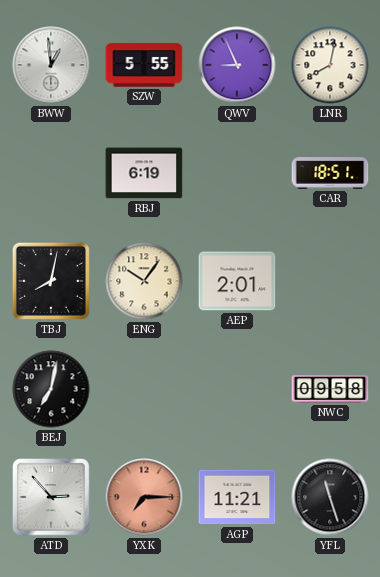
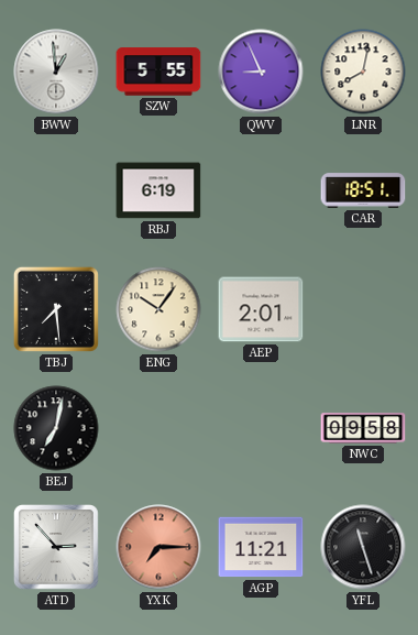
TBJ: 8:02 -> 7:29
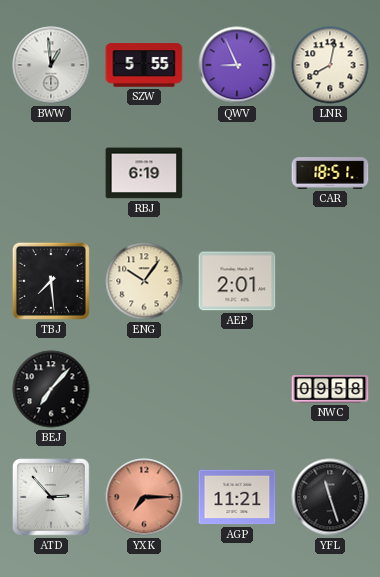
BEJ: 7:02 -> 7:07
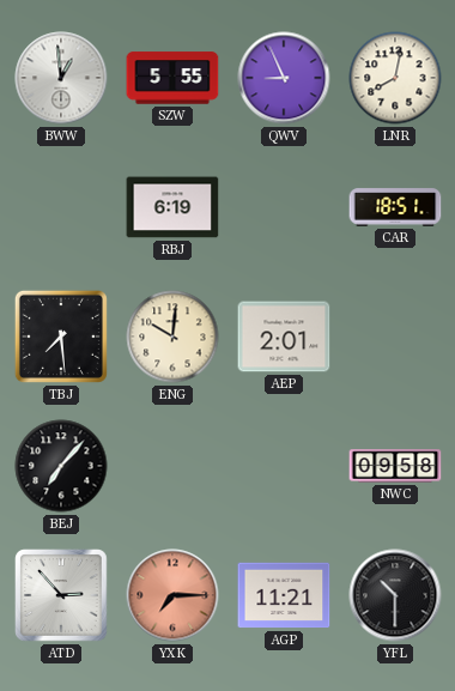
ENG: 10:06 -> 10:01
YFL: 11:27 -> 10:30
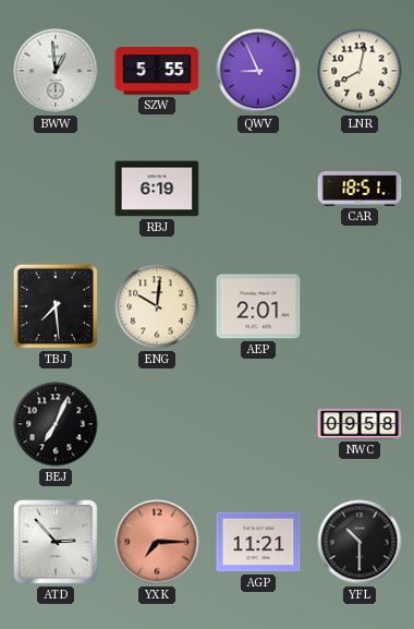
BEJ: 7:07 -> 7:04
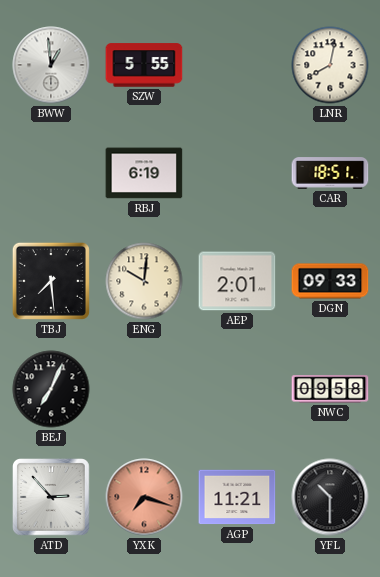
QWV: 8:56 -> none
DGN: none -> 09:33
YXK: 7:15 -> 7:18
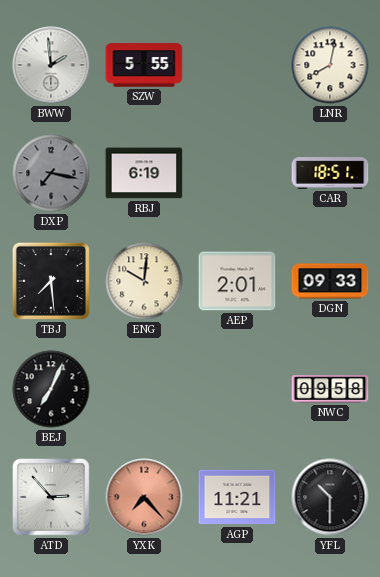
BWW: 12:59 -> 1:59
DXP: none -> 7:17
YXK: 7:18 -> 7:23
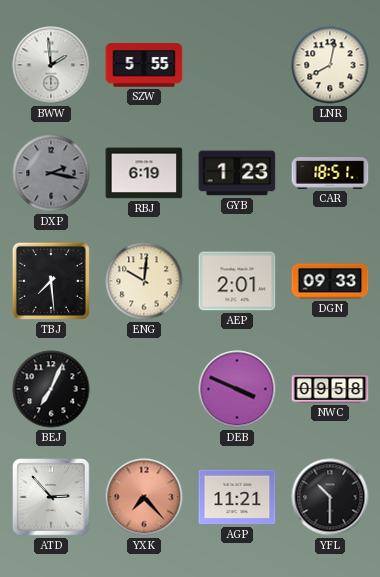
DXP: 7:17 -> 2:17
GYB: none -> 1:23
DEB: none -> 3:49
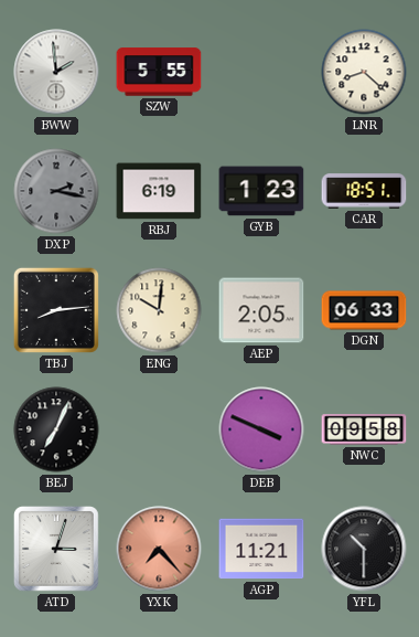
LNR: 8:02 -> 8:22
TBJ: 7:29 -> 8:14
AEP: 2:01 -> 2:05
DGN: 09:33 -> 06:33
ATD: 2:53 -> 3:03
